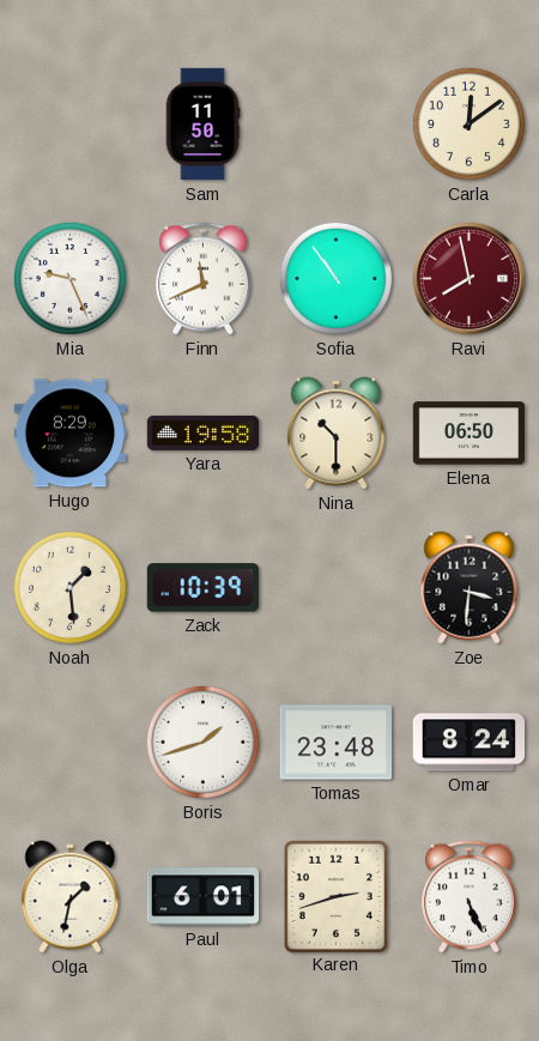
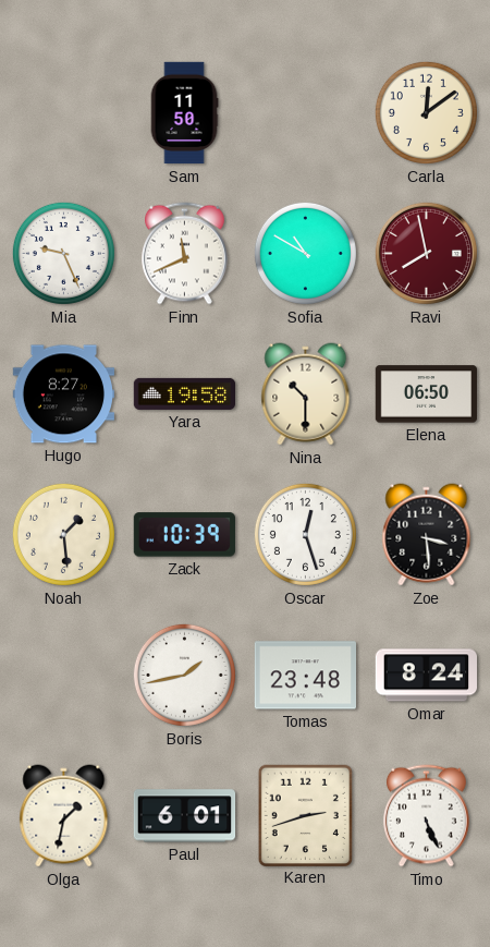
Sofia: 10:54 -> 10:50
Hugo: 8:29 -> 8:27
Oscar: none -> 12:27
Zoe: 3:31 -> 3:29
Boris: 1:42 -> 1:43
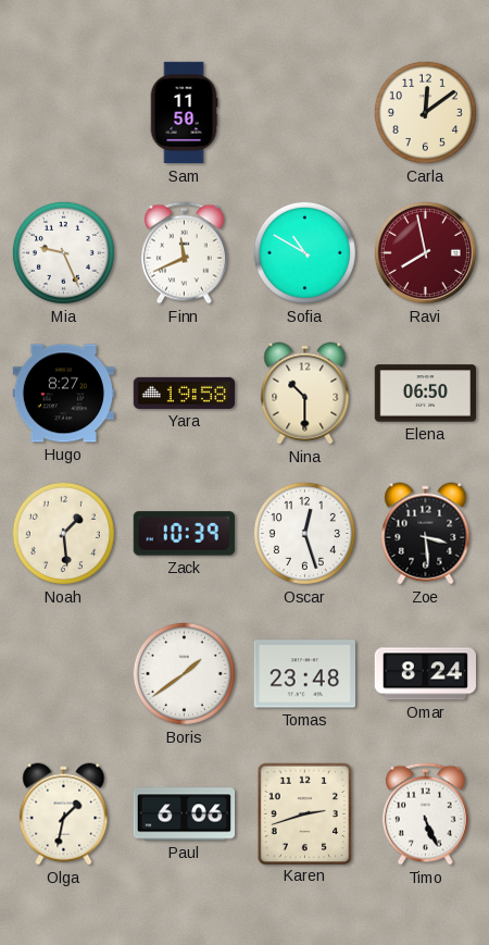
Boris: 1:43 -> 1:39
Paul: 6:01 -> 6:06
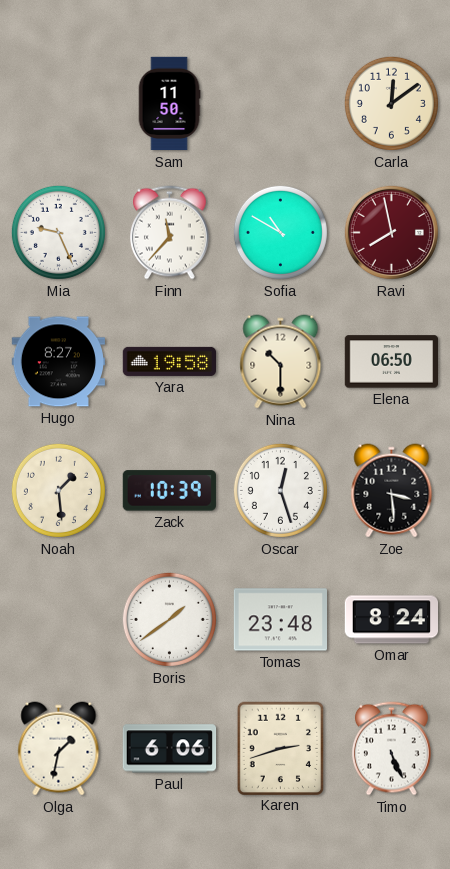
Finn: 11:41 -> 11:37
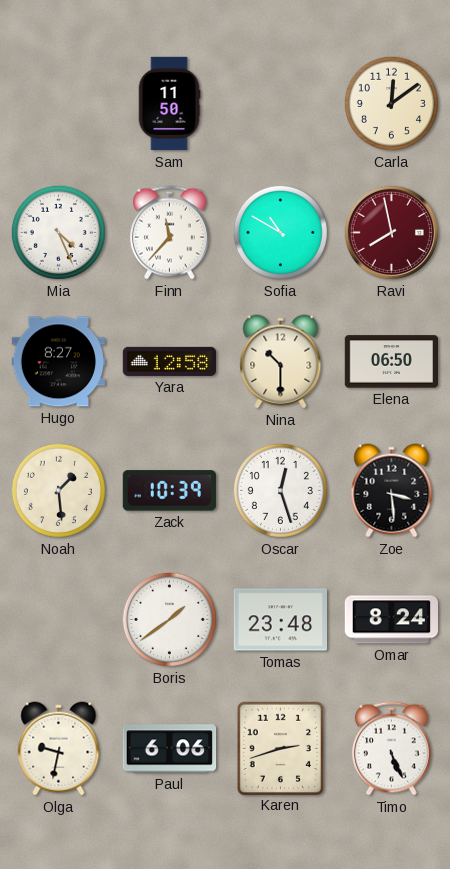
Mia: 9:26 -> 4:26
Yara: 19:58 -> 12:58
Olga: 1:32 -> 9:32
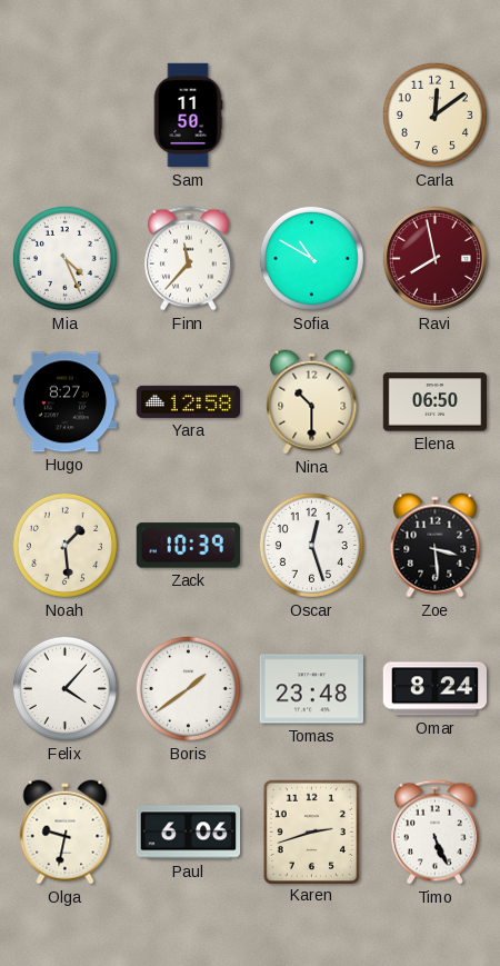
Felix: none -> 4:07
